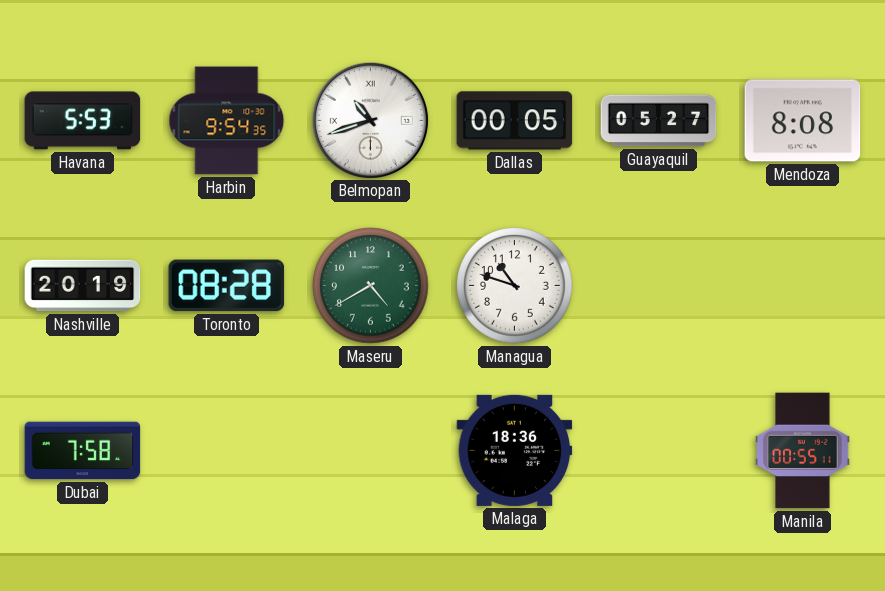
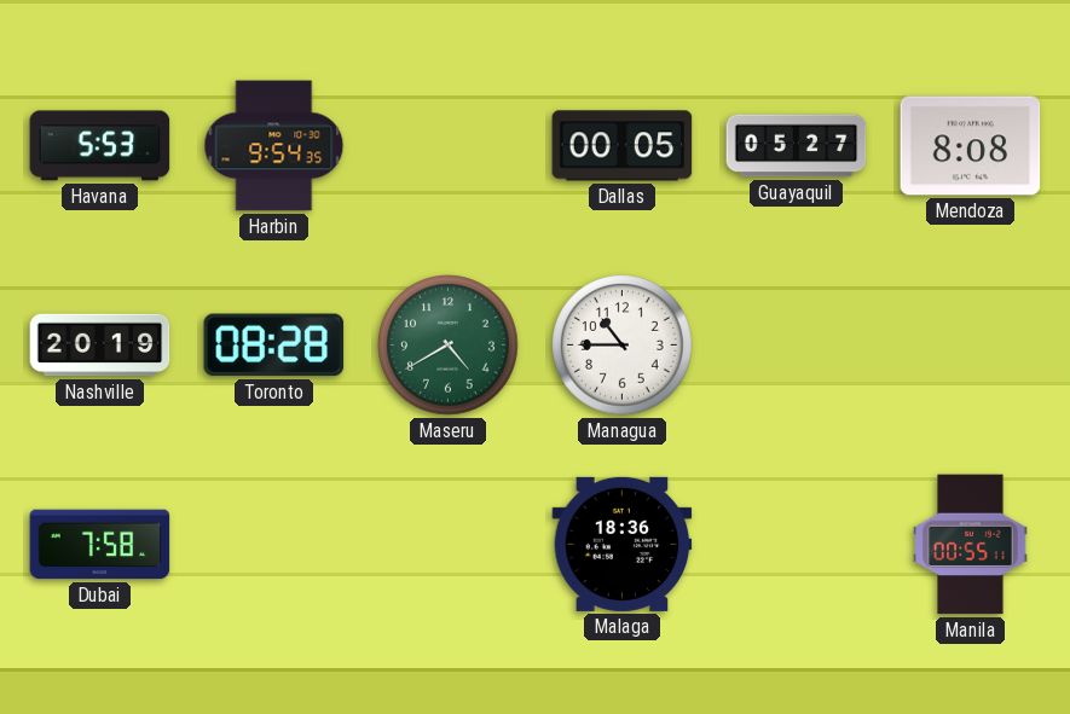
Belmopan: 10:42 -> none
Managua: 10:48 -> 10:45
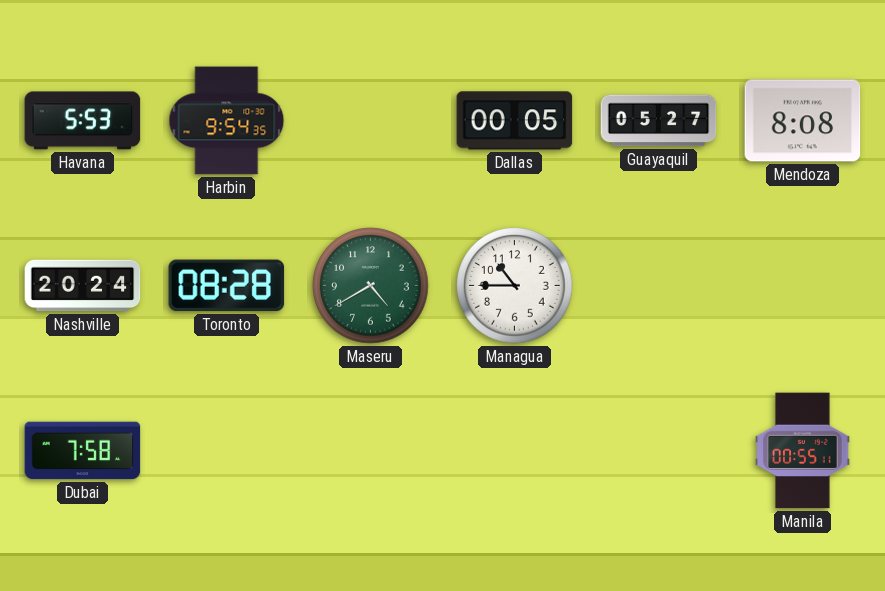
Nashville: 20:19 -> 20:24
Malaga: 18:36 -> none
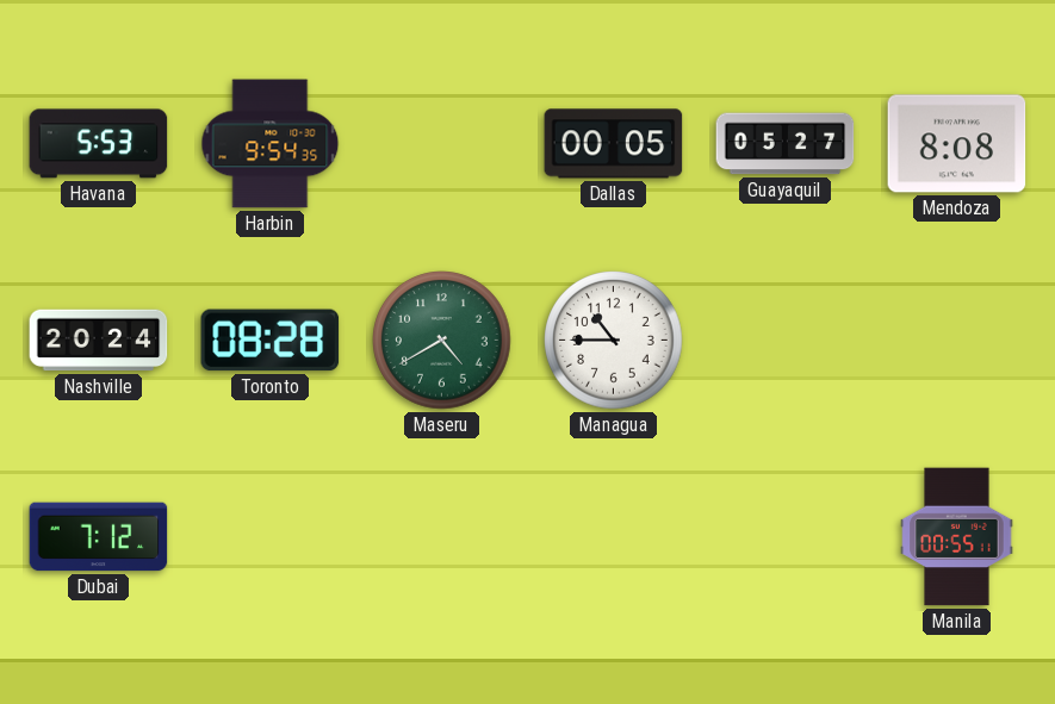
Dubai: 7:58 -> 7:12
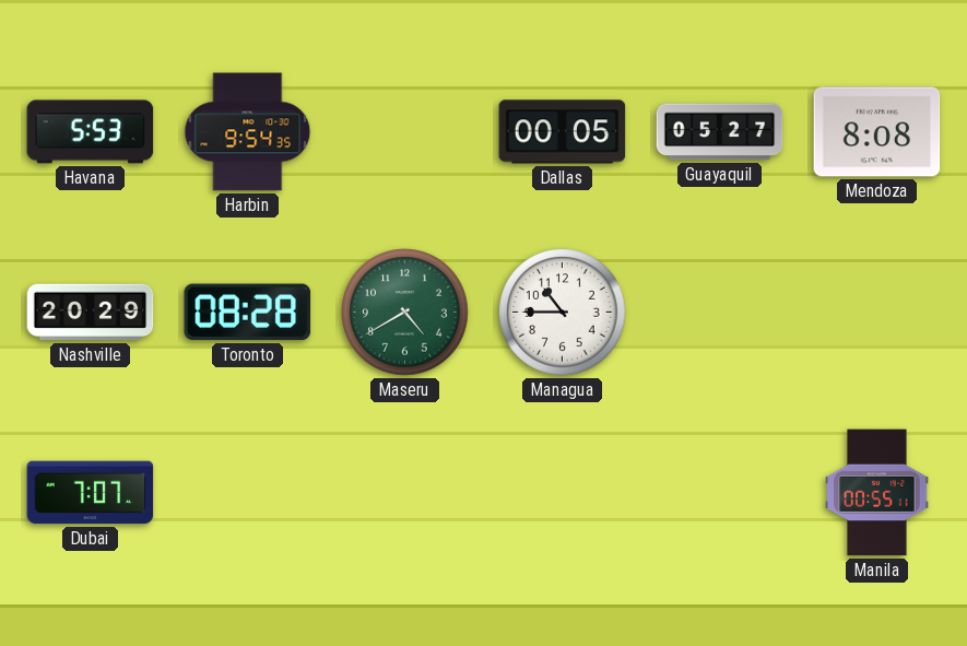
Nashville: 20:24 -> 20:29
Dubai: 7:12 -> 7:07
